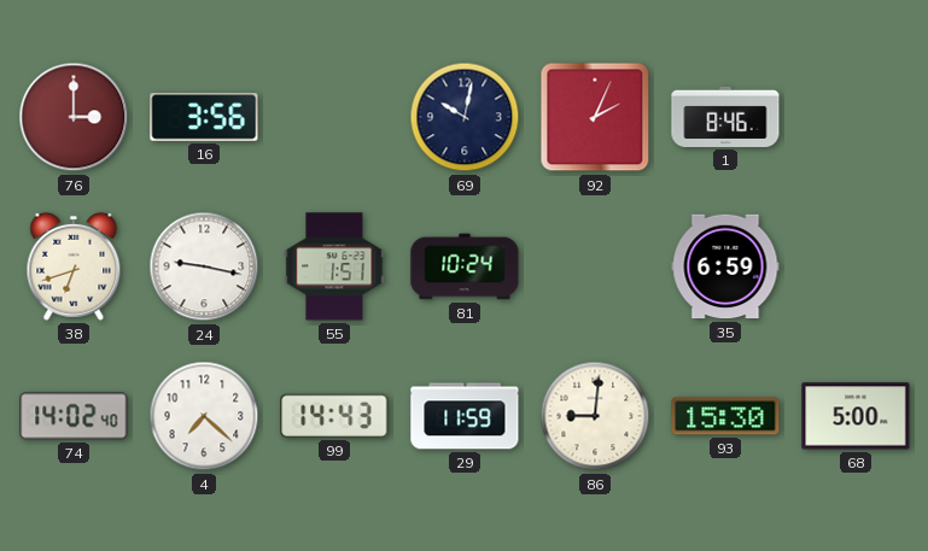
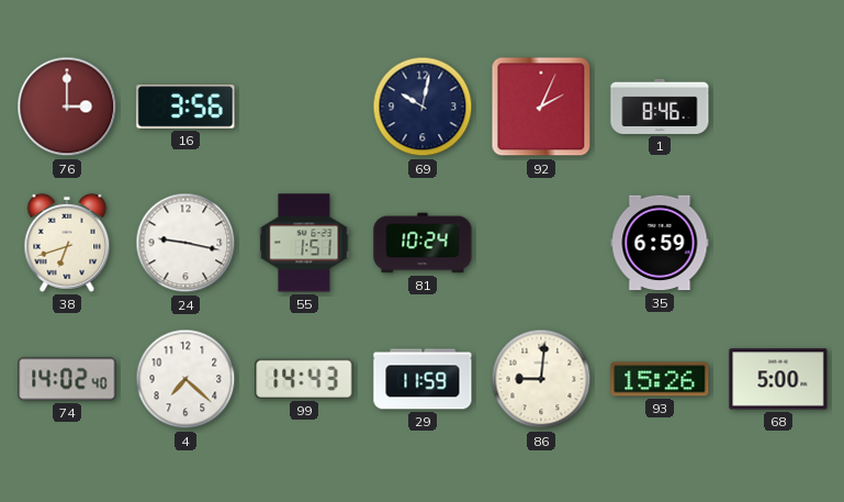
93: 15:30 -> 15:26
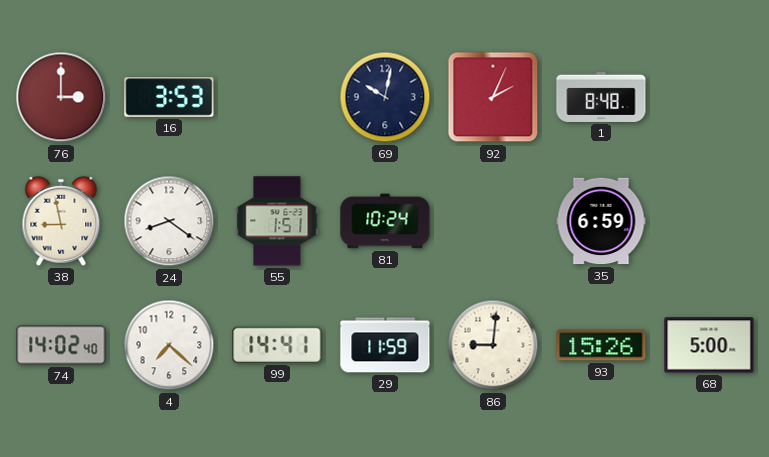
16: 3:56 -> 3:53
1: 8:46 -> 8:48
38: 6:42 -> 8:58
24: 9:17 -> 8:21
99: 14:43 -> 14:41
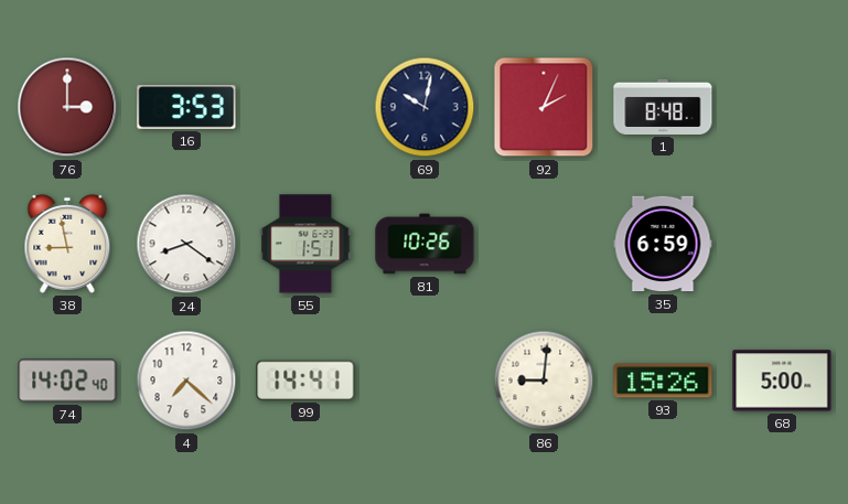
81: 10:24 -> 10:26
29: 11:59 -> none
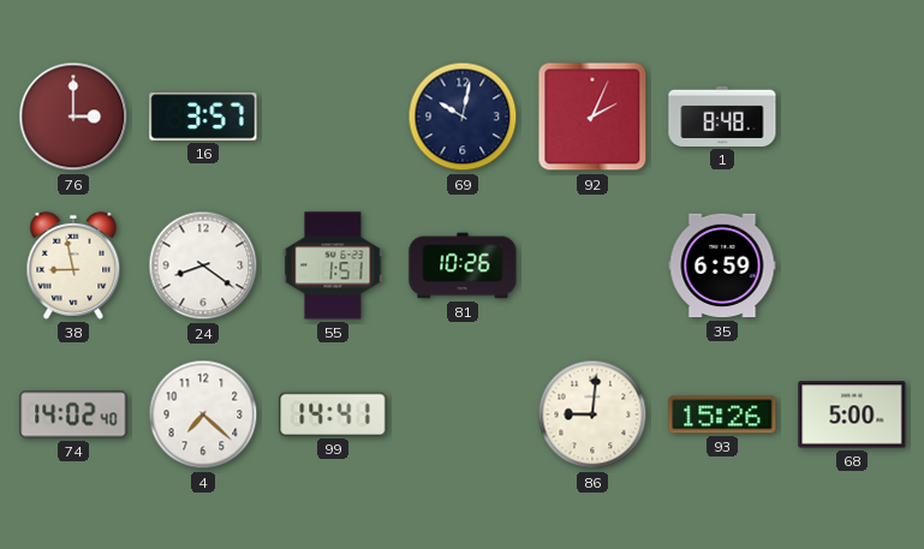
16: 3:53 -> 3:57
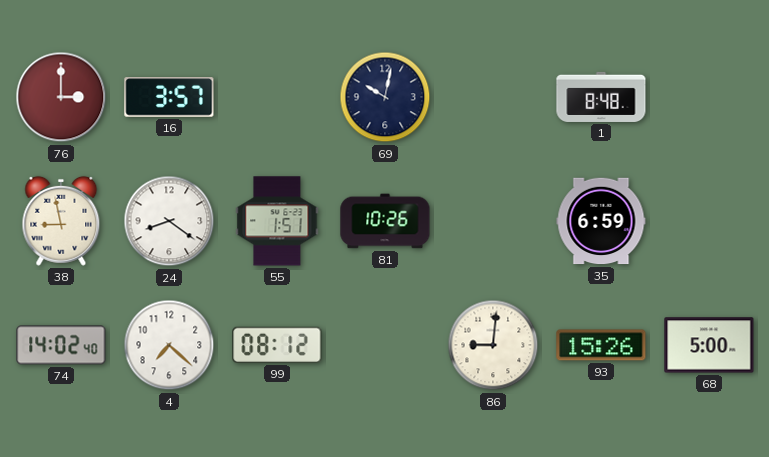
92: 2:04 -> none
99: 14:41 -> 08:12
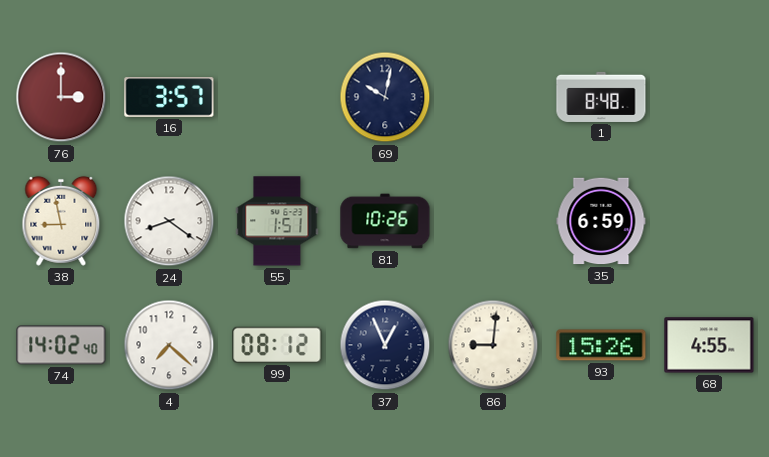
37: none -> 12:56
68: 5:00 -> 4:55
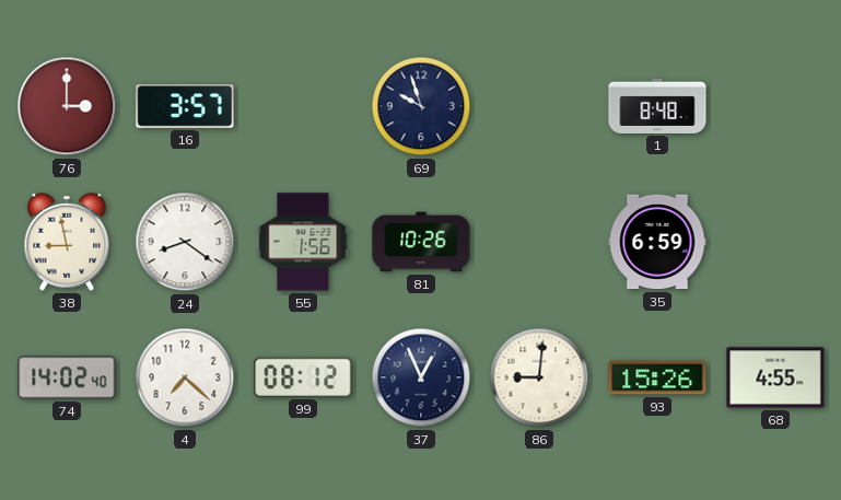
69: 10:02 -> 9:57
55: 1:51 -> 1:56
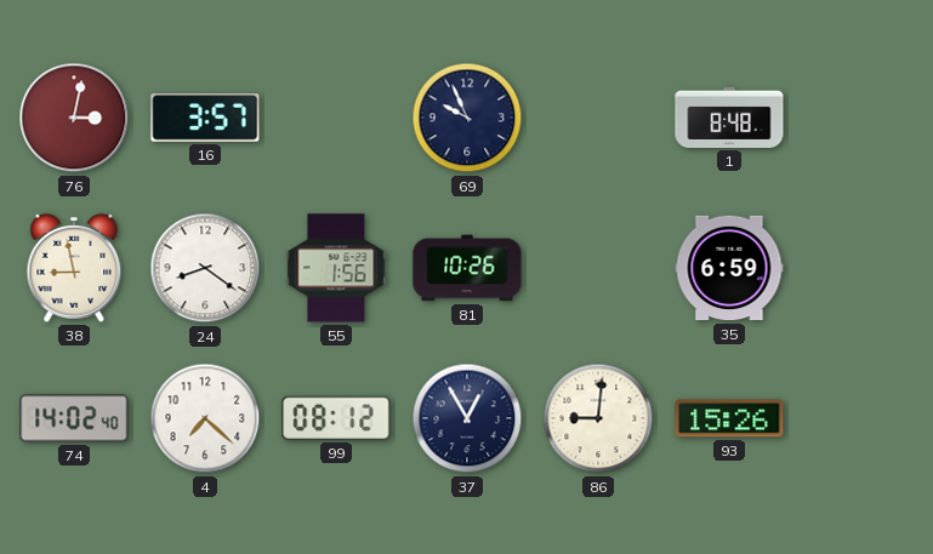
76: 3:00 -> 3:02
69: 9:57 -> 9:56
37: 12:56 -> 12:55
68: 4:55 -> none
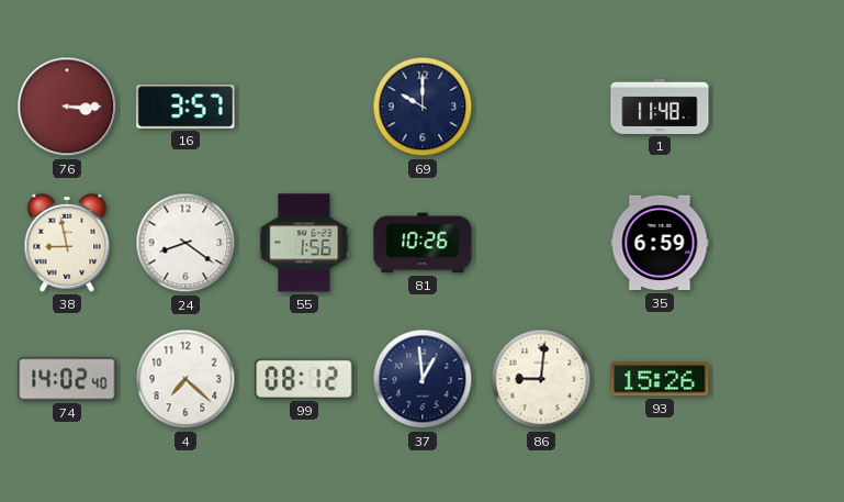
76: 3:02 -> 3:15
69: 9:56 -> 10:00
1: 8:48 -> 11:48
37: 12:55 -> 12:59
